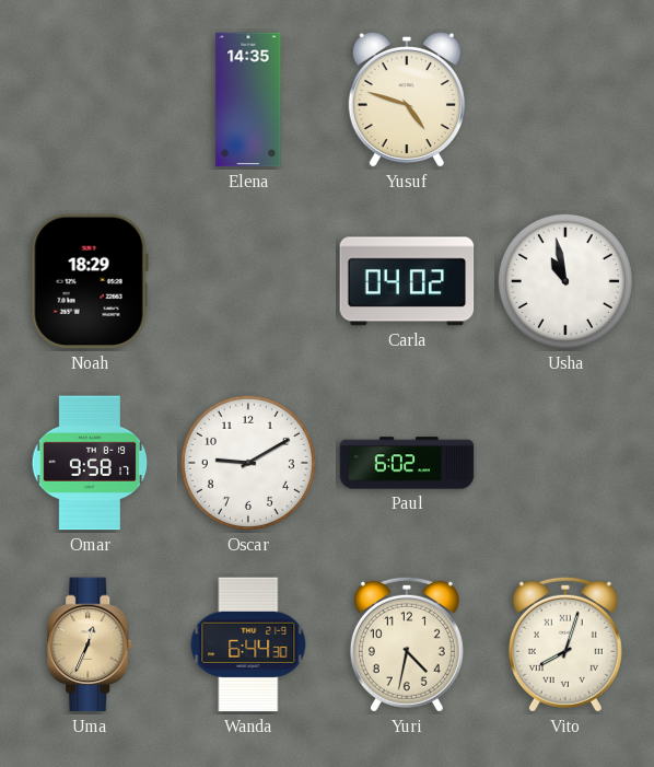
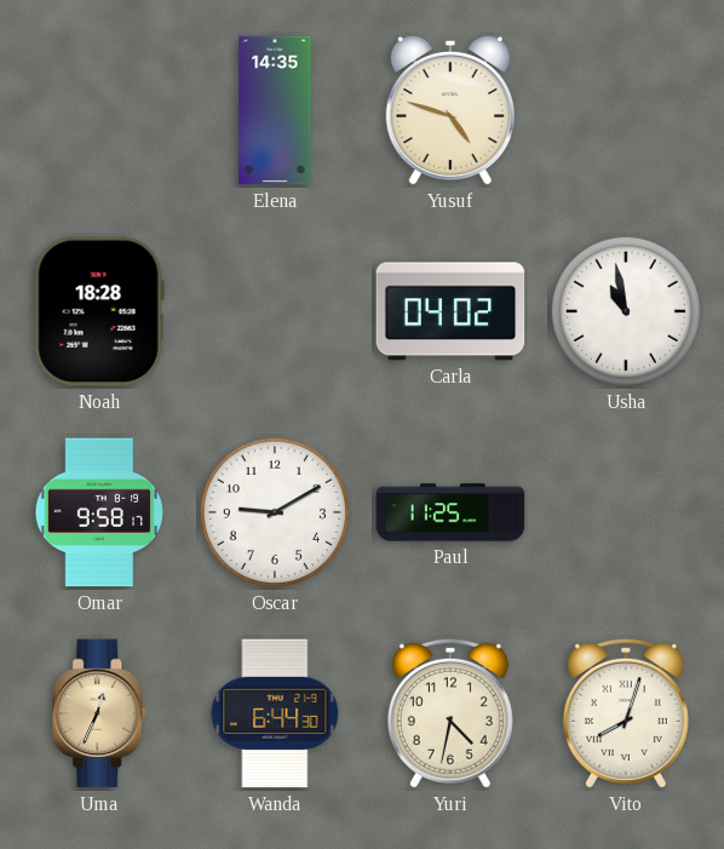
Noah: 18:29 -> 18:28
Paul: 6:02 -> 11:25
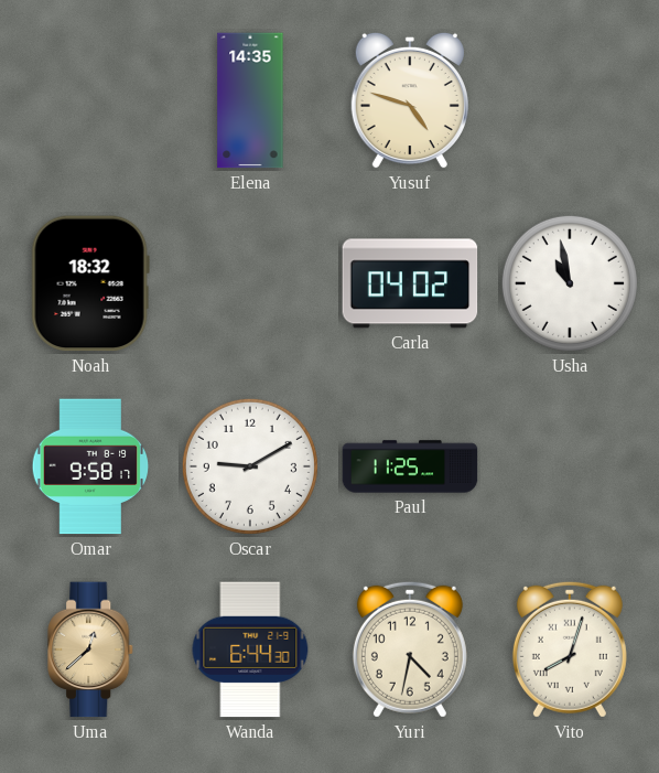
Noah: 18:28 -> 18:32
Uma: 12:34 -> 12:38
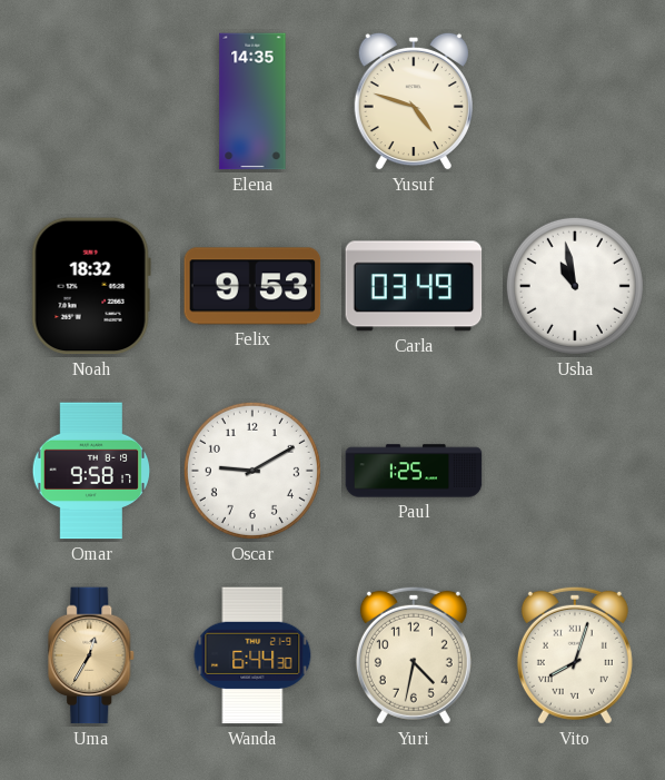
Felix: none -> 9:53
Carla: 04:02 -> 03:49
Paul: 11:25 -> 1:25
Uma: 12:38 -> 12:35
